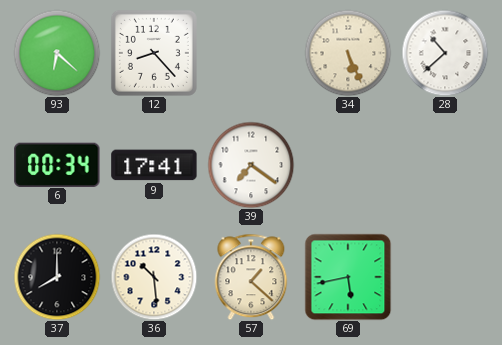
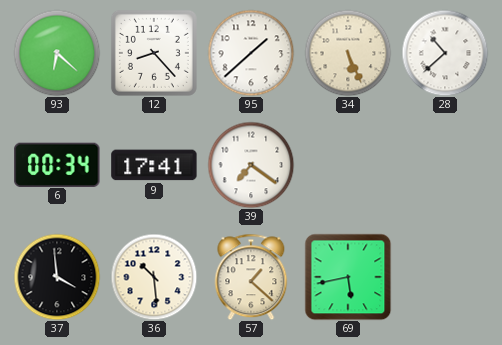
95: none -> 1:38
37: 8:00 -> 3:59
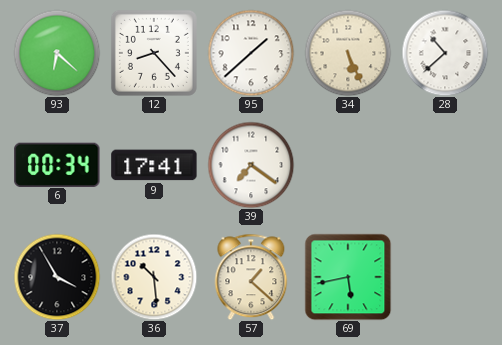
37: 3:59 -> 3:55
